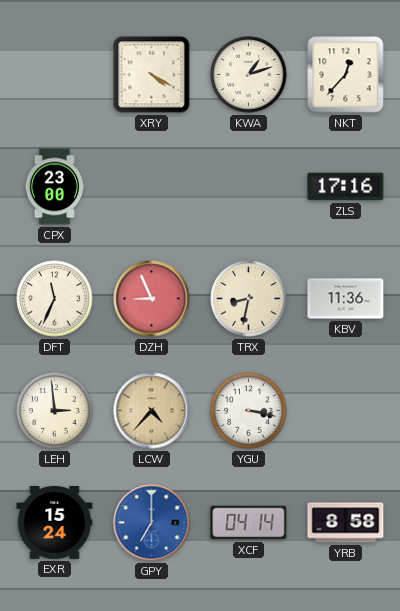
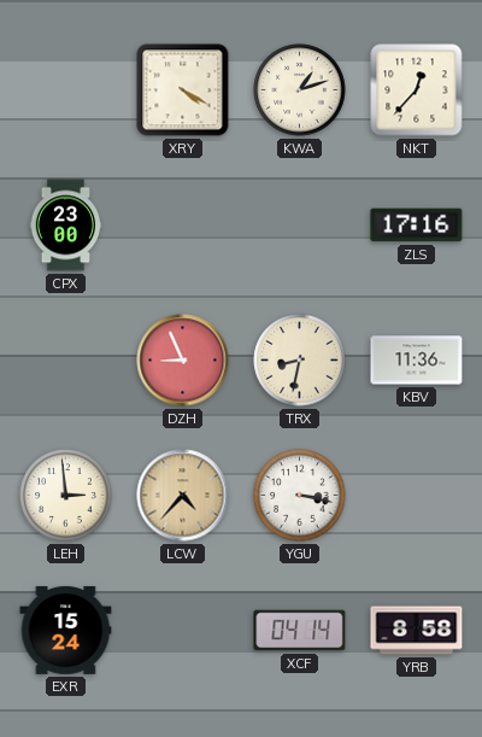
DFT: 11:34 -> none
GPY: 7:00 -> none
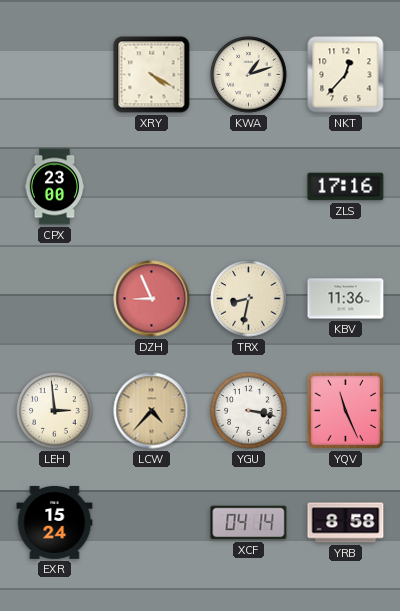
YQV: none -> 11:26
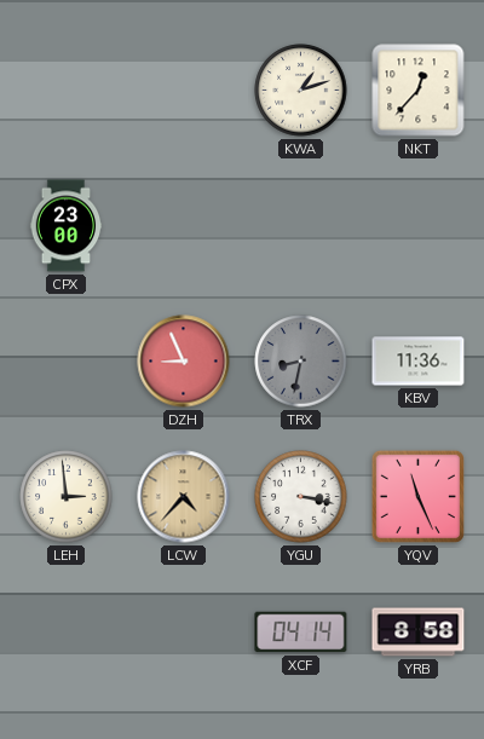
XRY: 4:20 -> none
ZLS: 17:16 -> none
TRX dial: cream -> grey
EXR: 15:24 -> none
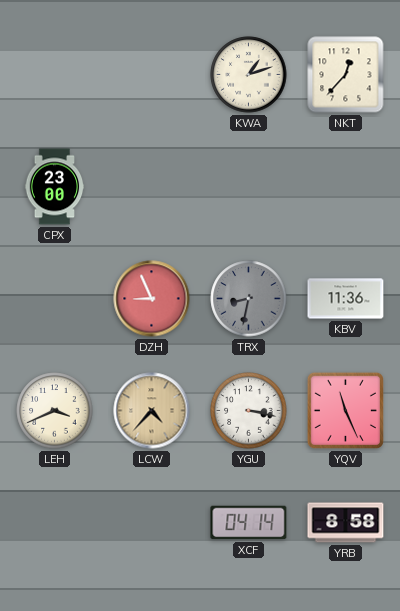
LEH: 2:59 -> 3:41
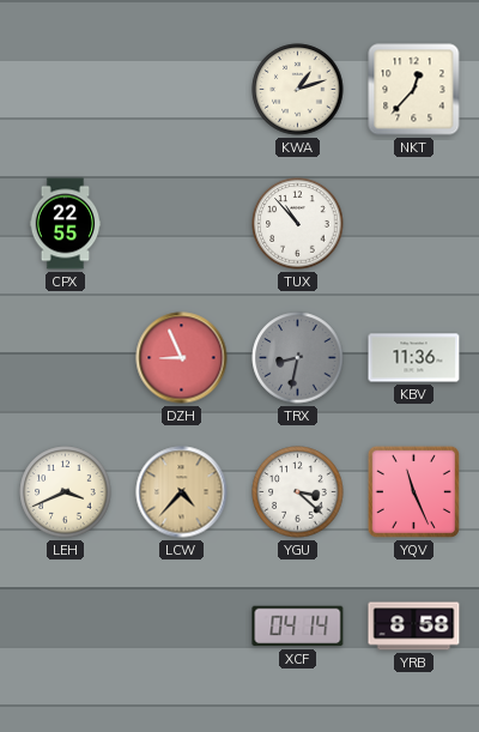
CPX: 23:00 -> 22:55
TUX: none -> 10:53
YGU: 3:17 -> 3:22
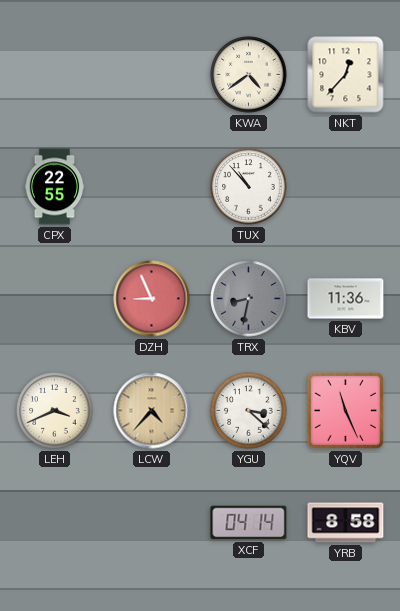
KWA: 1:12 -> 4:39
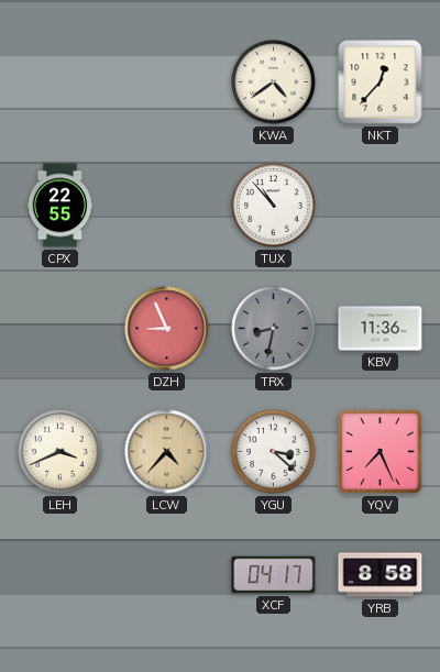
YQV: 11:26 -> 7:26
XCF: 04:14 -> 04:17
